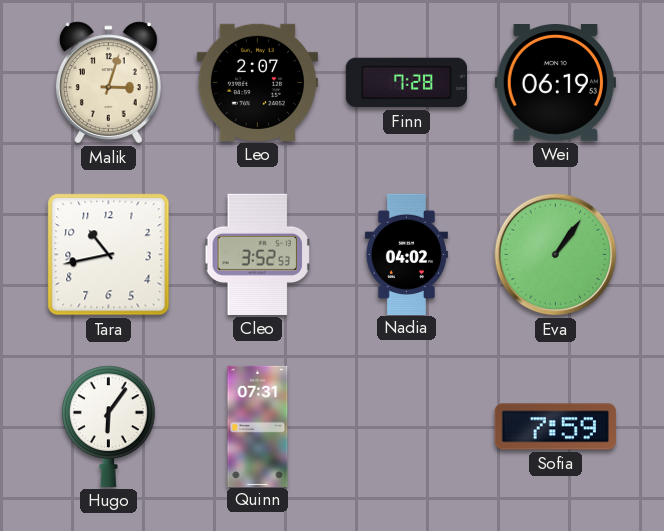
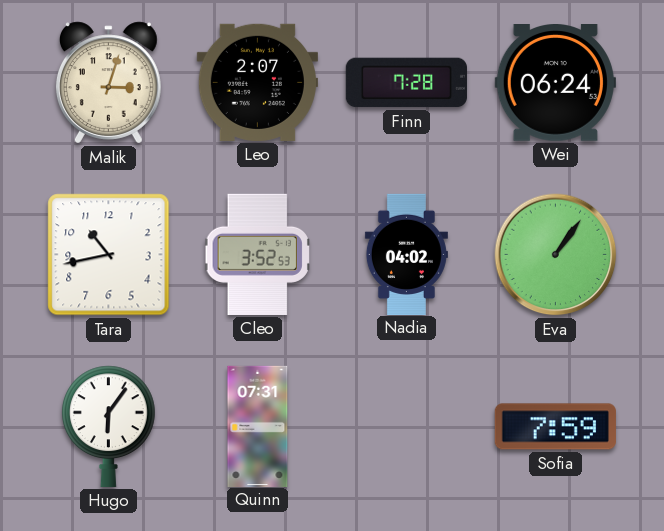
Wei: 06:19 -> 06:24
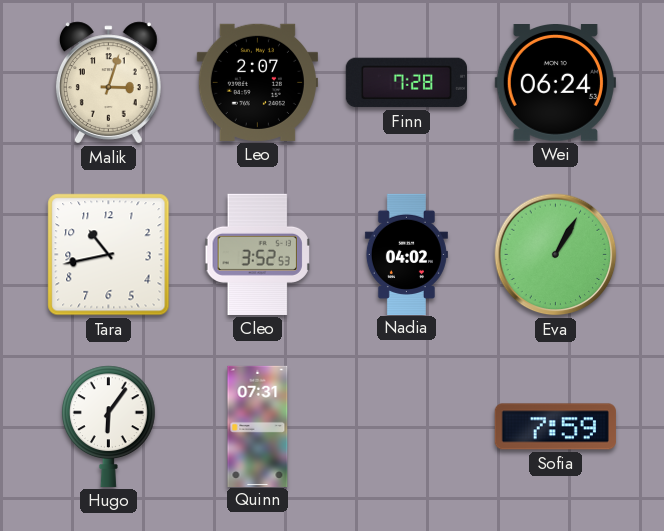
Eva: 1:06 -> 1:05
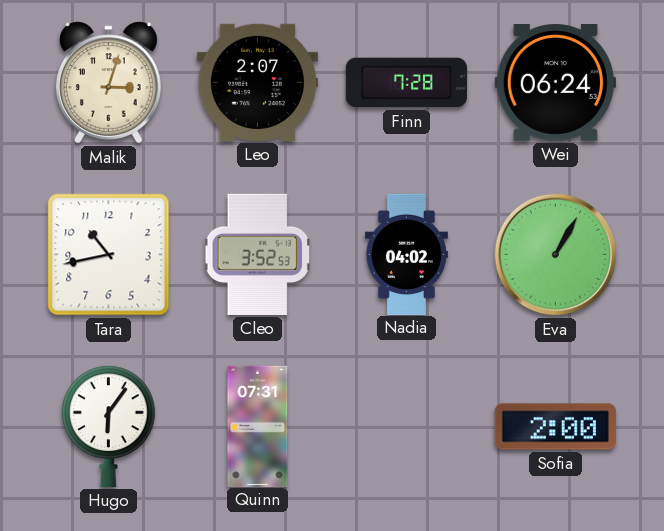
Sofia: 7:59 -> 2:00
